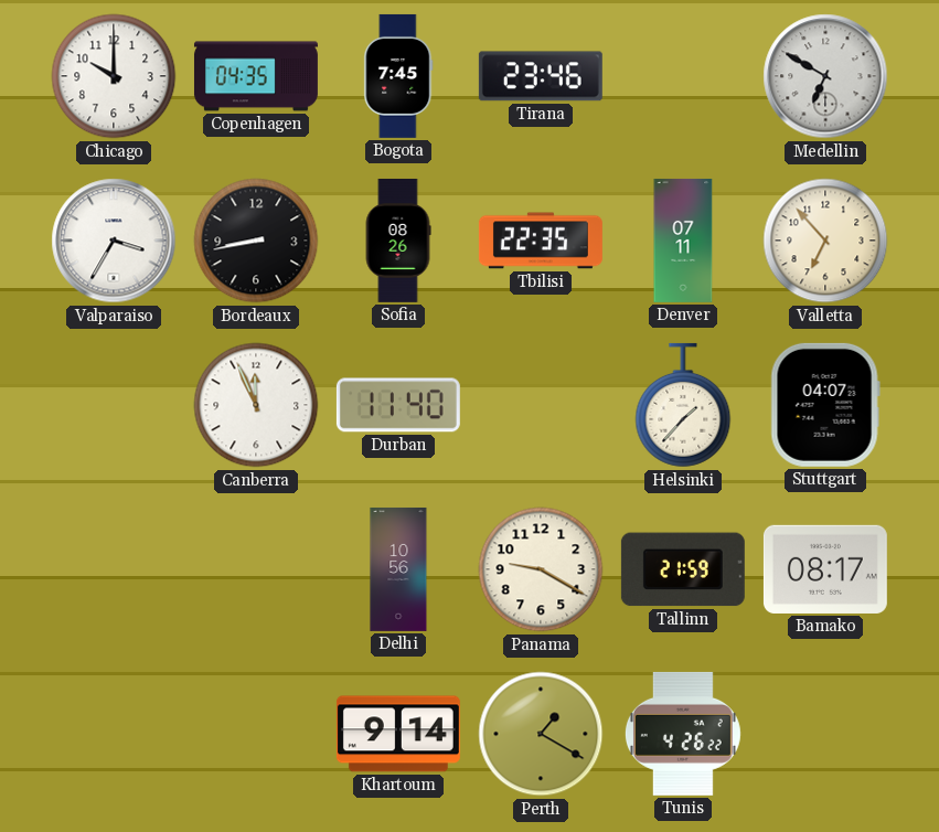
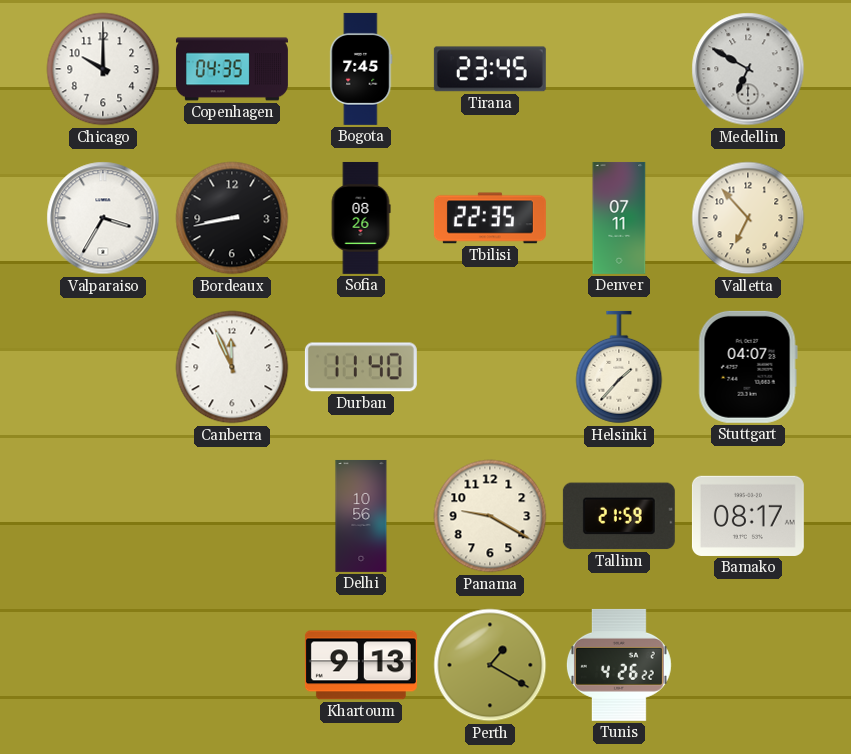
Tirana: 23:46 -> 23:45
Khartoum: 9:14 -> 9:13
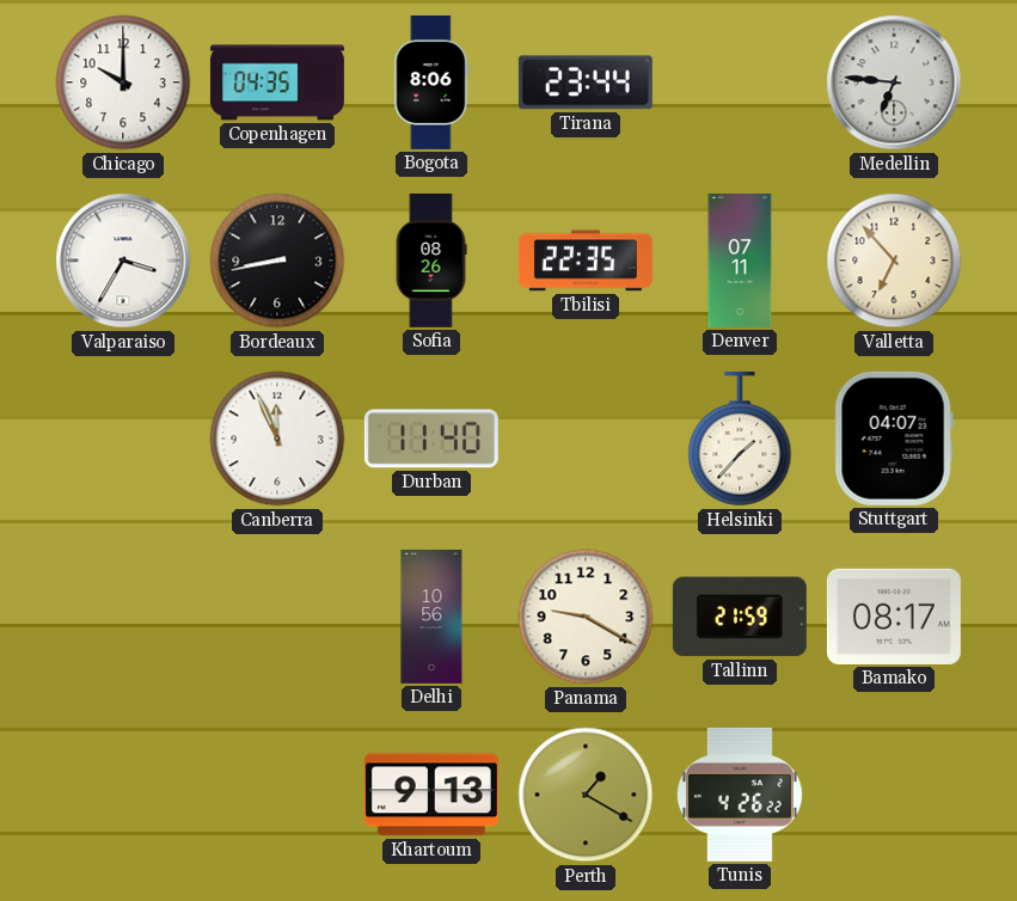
Bogota: 7:45 -> 8:06
Tirana: 23:45 -> 23:44
Medellin: 6:50 -> 6:46
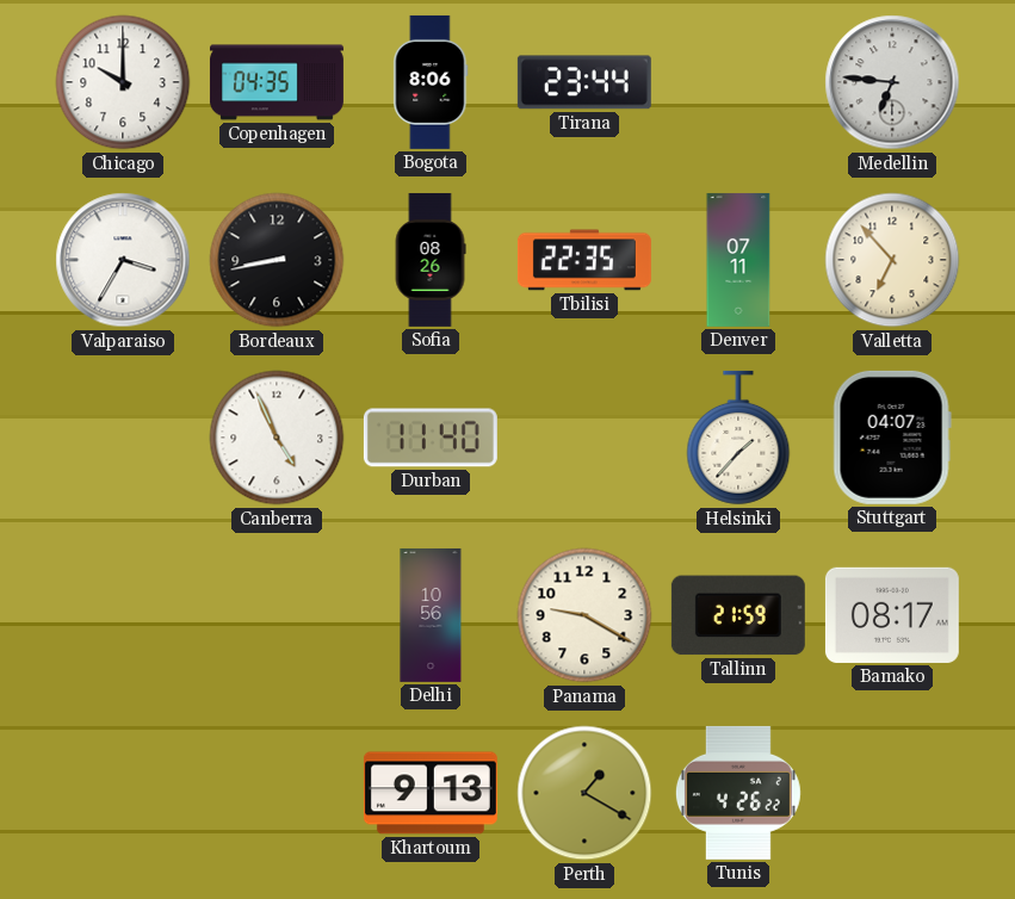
Canberra: 11:56 -> 4:56
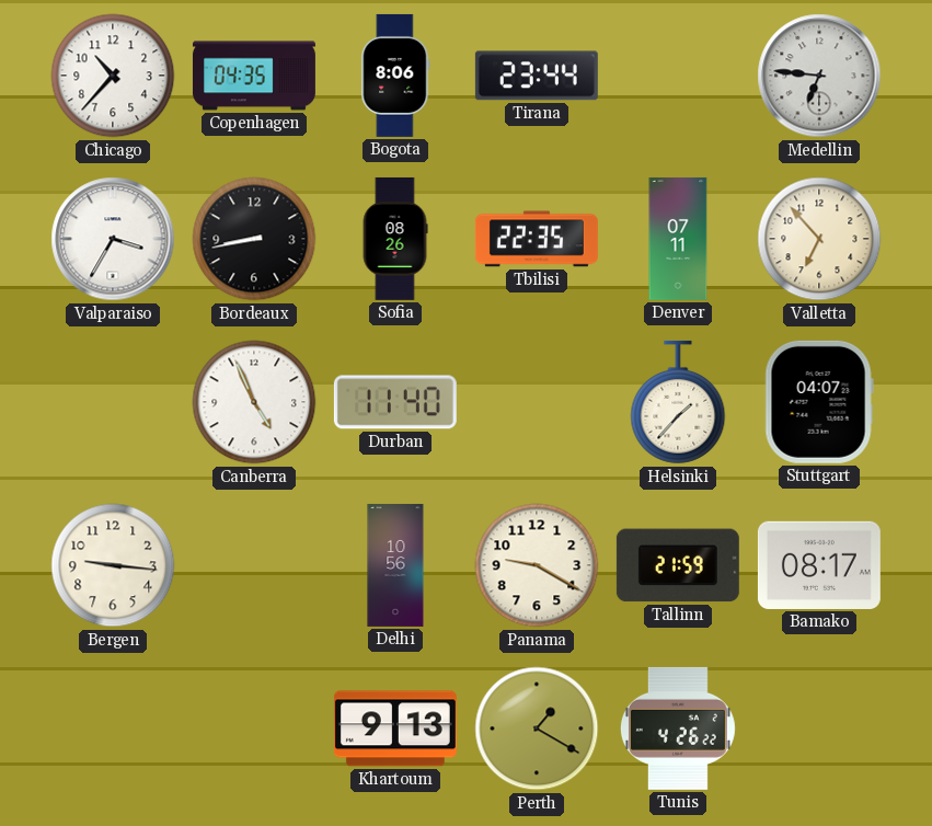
Chicago: 10:00 -> 10:37
Bergen: none -> 9:16
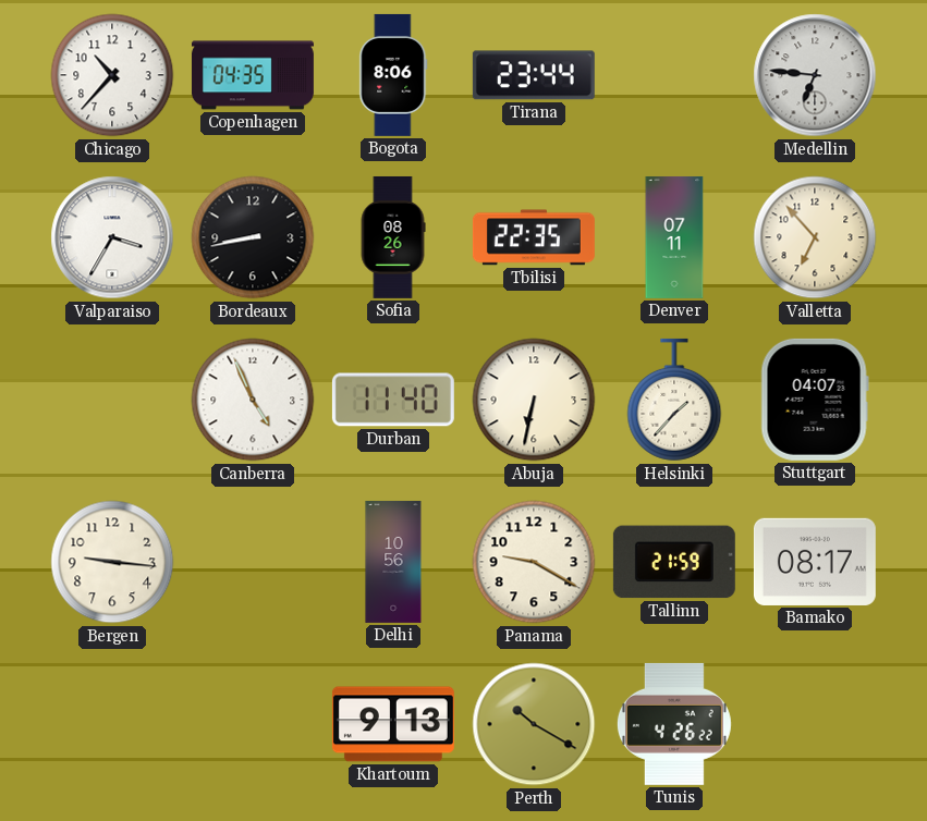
Abuja: none -> 6:32
Perth: 1:20 -> 10:20
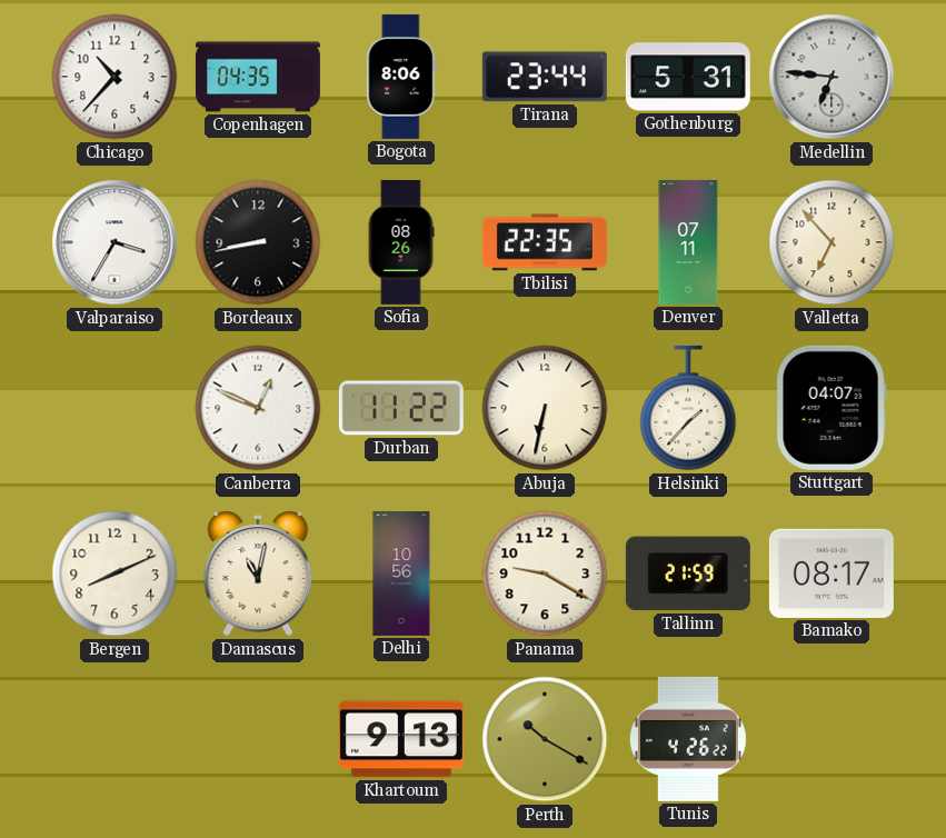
Gothenburg: none -> 5:31
Canberra: 4:56 -> 12:49
Durban: 11:40 -> 11:22
Bergen: 9:16 -> 8:11
Damascus: none -> 11:02
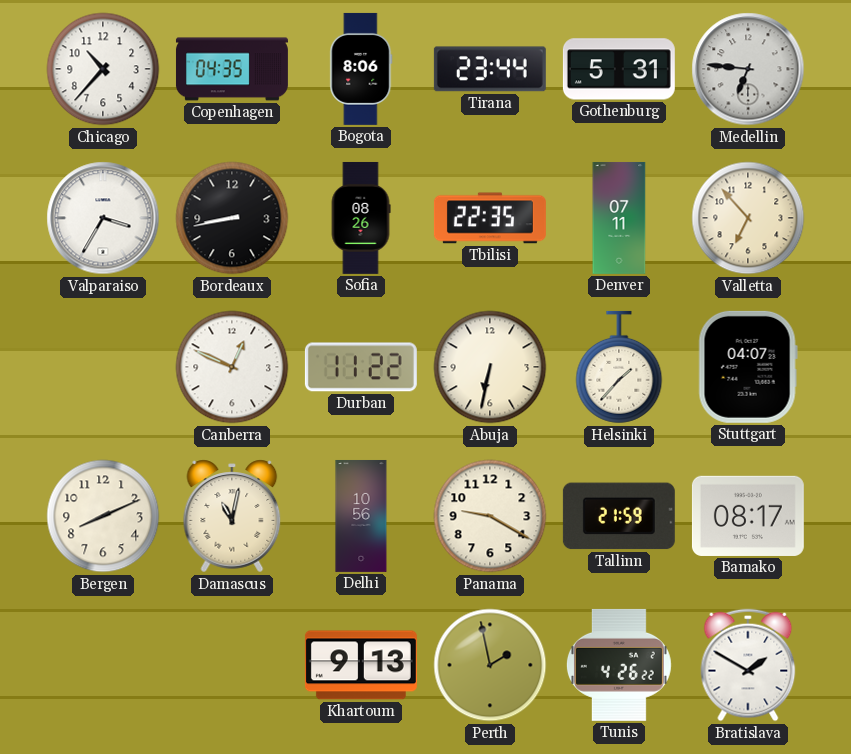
Perth: 10:20 -> 1:58
Bratislava: none -> 1:50
